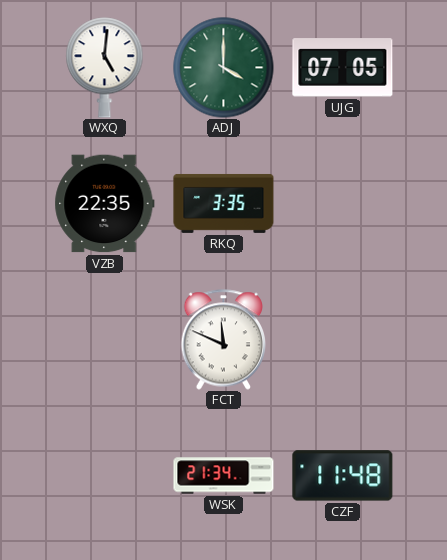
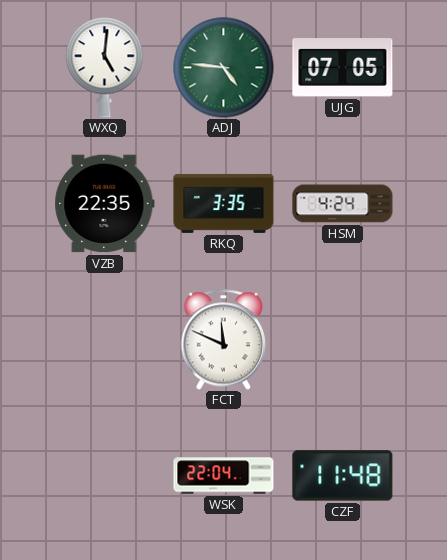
ADJ: 4:00 -> 4:46
HSM: none -> 4:24
WSK: 21:34 -> 22:04
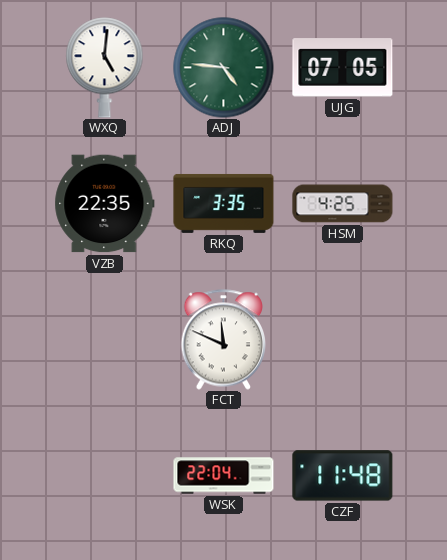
HSM: 4:24 -> 4:25
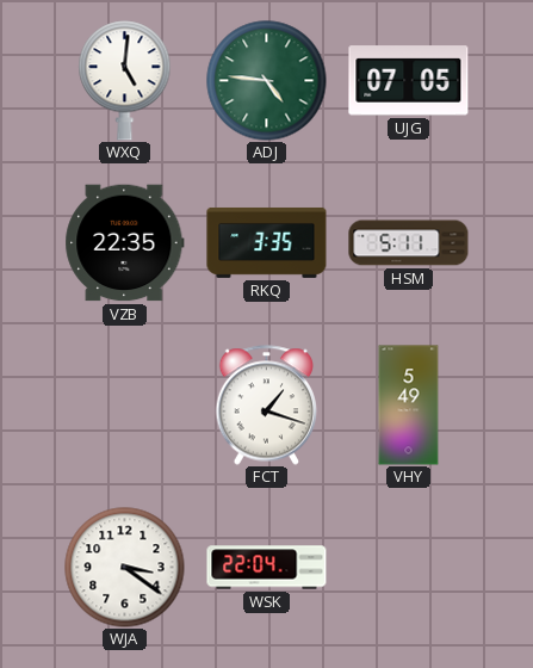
HSM: 4:25 -> 5:11
FCT: 11:49 -> 1:18
VHY: none -> 5:49
WJA: none -> 3:21
CZF: 11:48 -> none
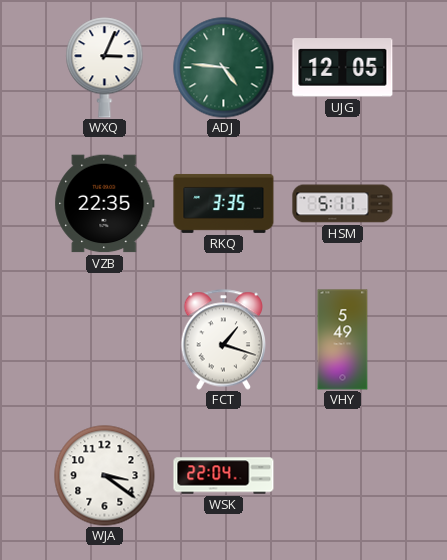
WXQ: 5:01 -> 3:04
UJG: 07:05 -> 12:05
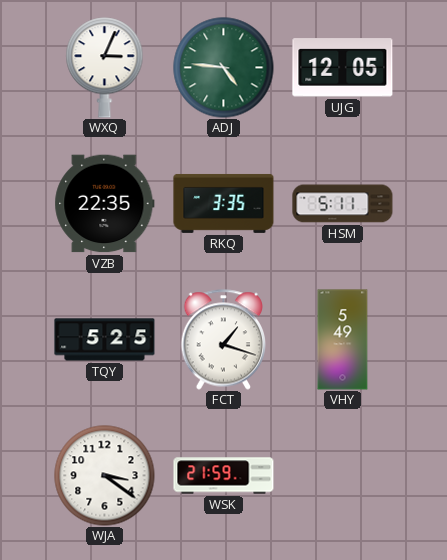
TQY: none -> 5:25
WSK: 22:04 -> 21:59
